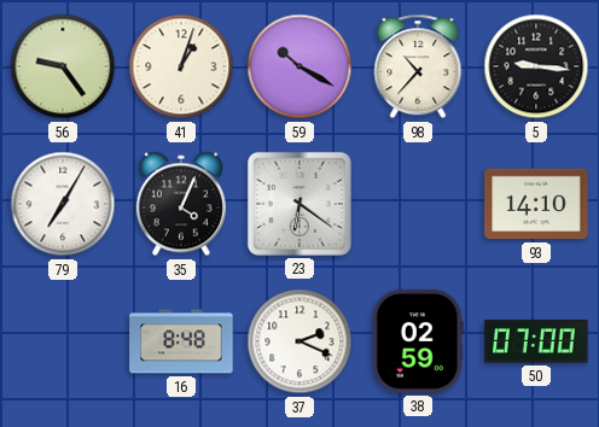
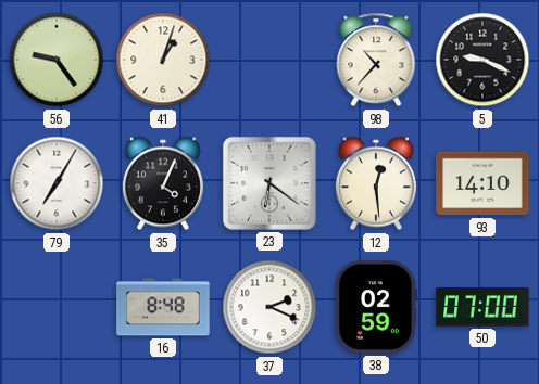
59: 10:20 -> none
5: 9:16 -> 9:19
12: none -> 12:29
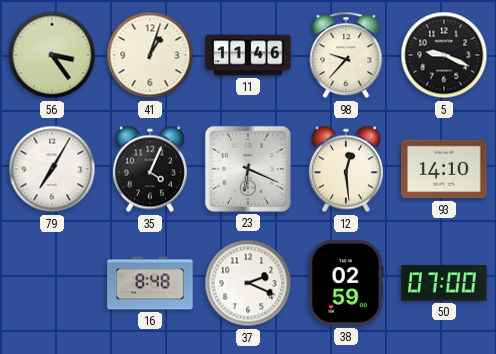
56: 9:24 -> 3:24
11: none -> 11:46
98: 10:37 -> 9:37
23: 6:21 -> 6:19
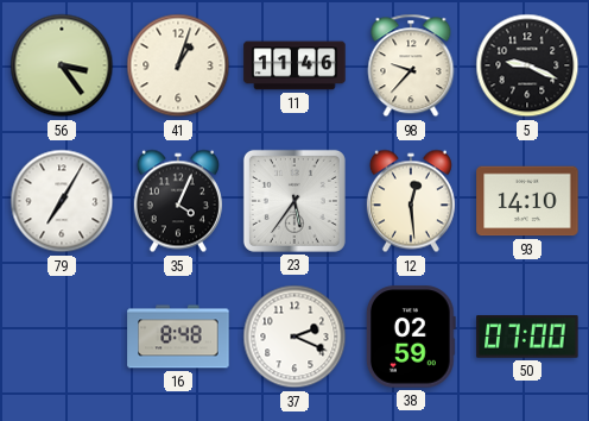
23: 6:19 -> 5:36
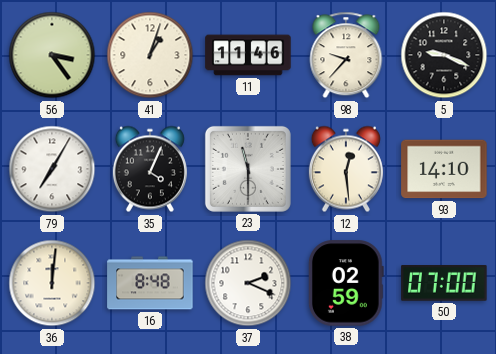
23: 5:36 -> 11:30
36: none -> 12:01
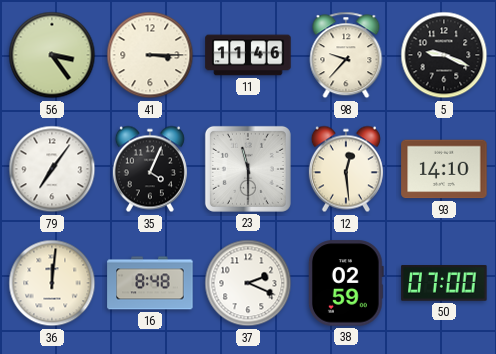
41: 1:03 -> 3:15
79: 7:05 -> 7:06
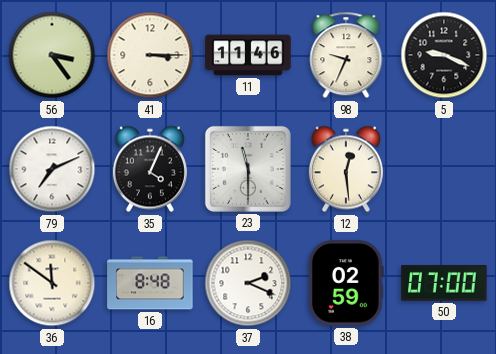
98: 9:37 -> 9:34
79: 7:06 -> 7:11
93: 14:10 -> none
36: 12:01 -> 11:51
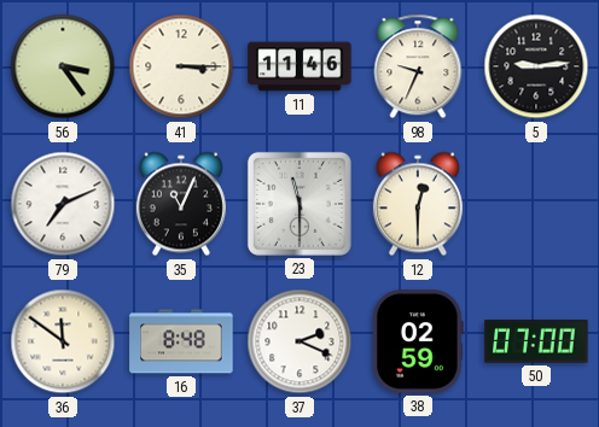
5: 9:19 -> 9:14
35: 4:04 -> 11:04
12: 12:29 -> 12:30
